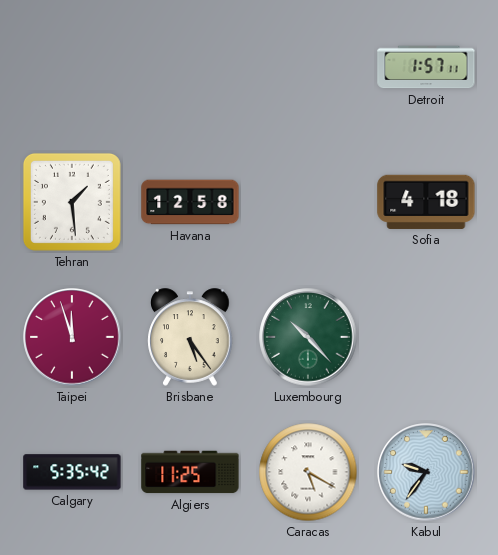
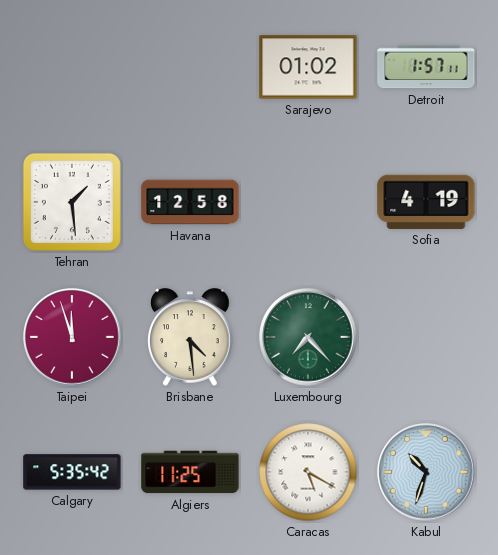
Sarajevo: none -> 01:02
Sofia: 4:18 -> 4:19
Brisbane: 5:24 -> 4:29
Luxembourg: 10:23 -> 7:23
Kabul: 9:36 -> 10:33
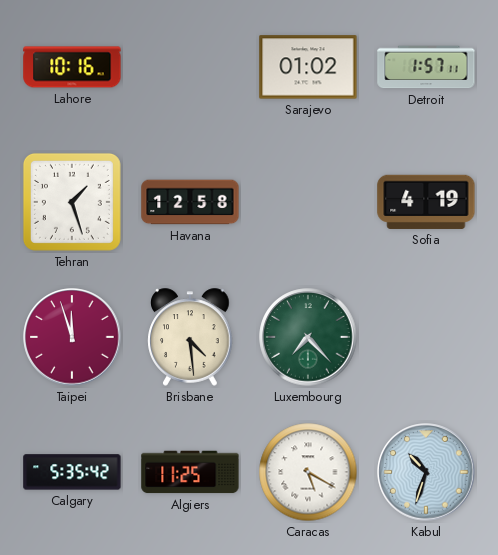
Lahore: none -> 10:16
Tehran: 1:29 -> 1:27
